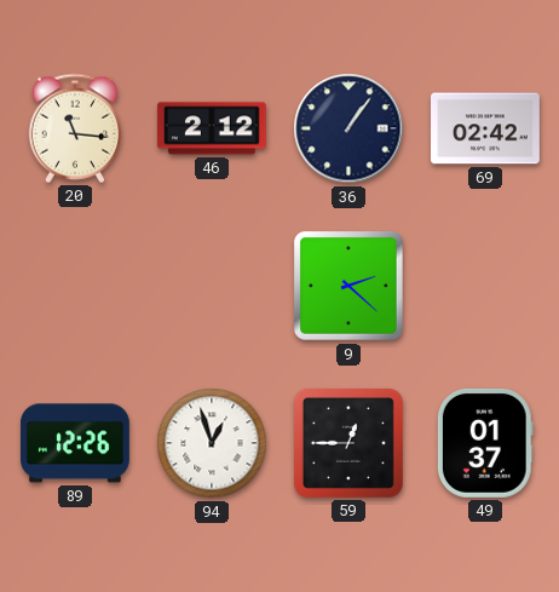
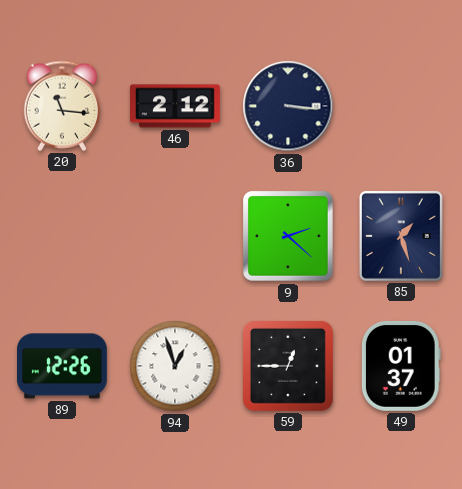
36: 1:06 -> 3:16
69: 02:42 -> none
85: none -> 1:27
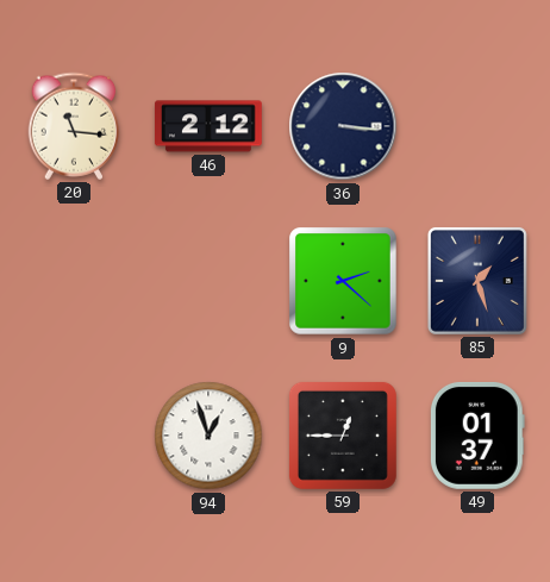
89: 12:26 -> none
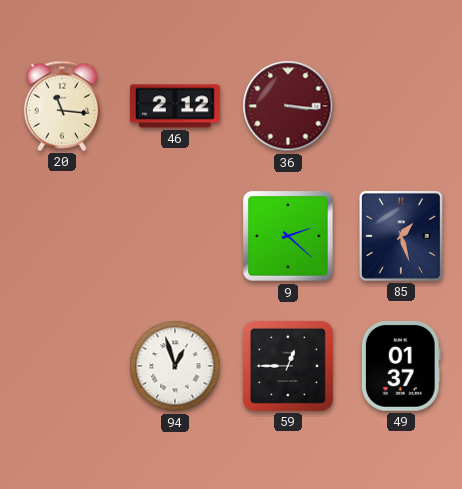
36 dial: navy -> burgundy
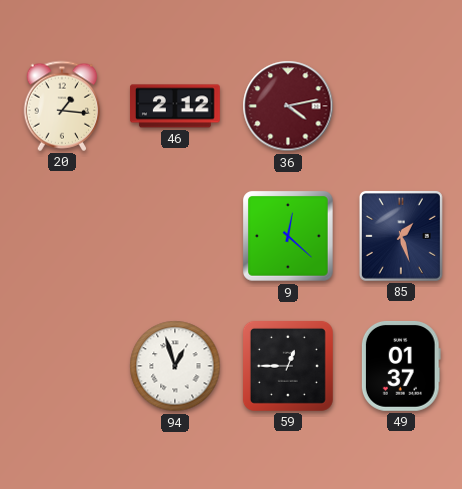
20: 11:16 -> 1:16
36: 3:16 -> 4:13
9: 2:22 -> 12:22
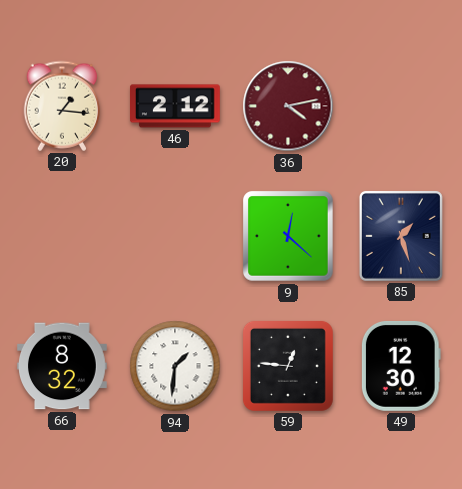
66: none -> 8:32
94: 12:57 -> 1:31
59: 12:45 -> 12:46
49: 01:37 -> 12:30
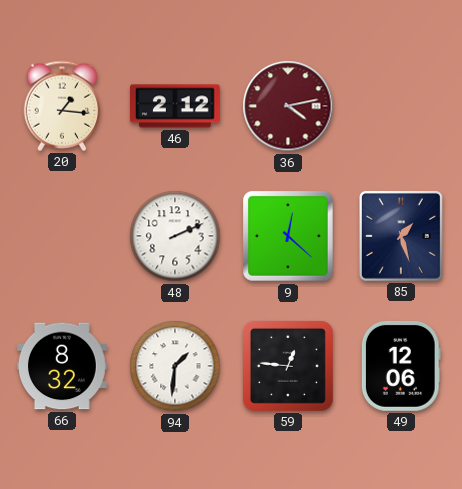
48: none -> 2:11
49: 12:30 -> 12:06
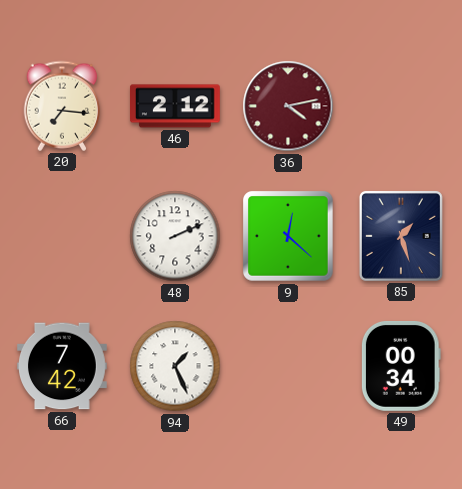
20: 1:16 -> 7:16
66: 8:32 -> 7:42
94: 1:31 -> 1:26
59: 12:46 -> none
49: 12:06 -> 00:34
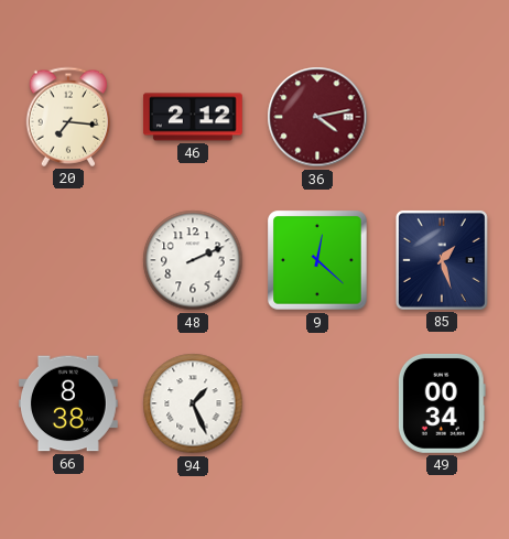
66: 7:42 -> 8:38
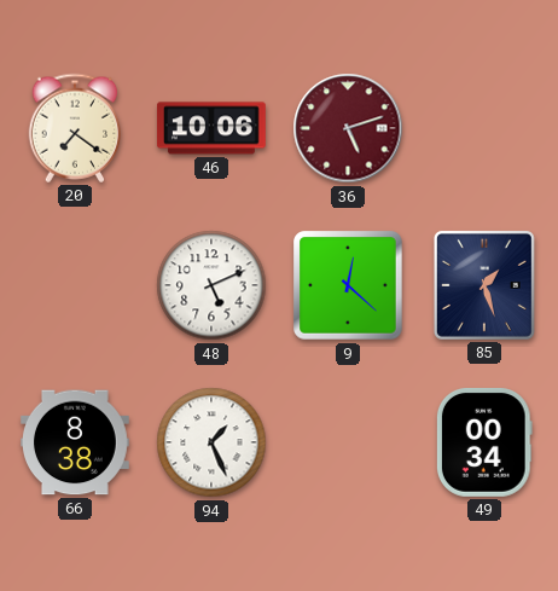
20: 7:16 -> 7:21
46: 2:12 -> 10:06
36: 4:13 -> 5:12
48: 2:11 -> 5:11
